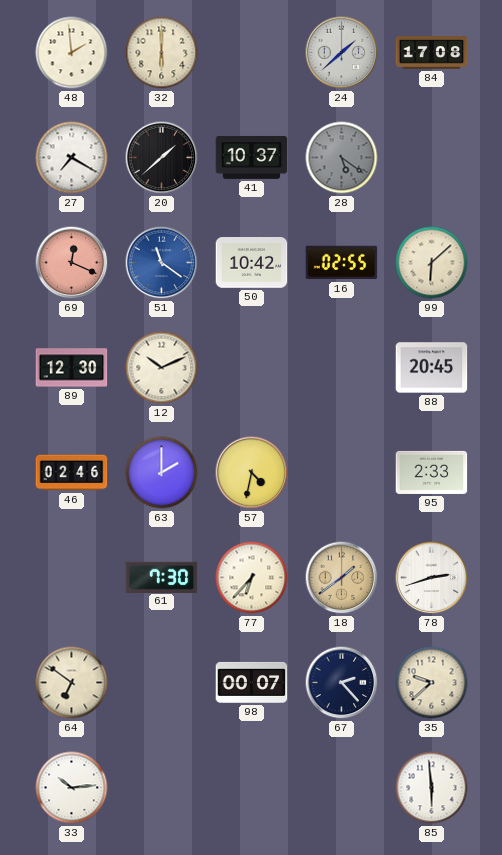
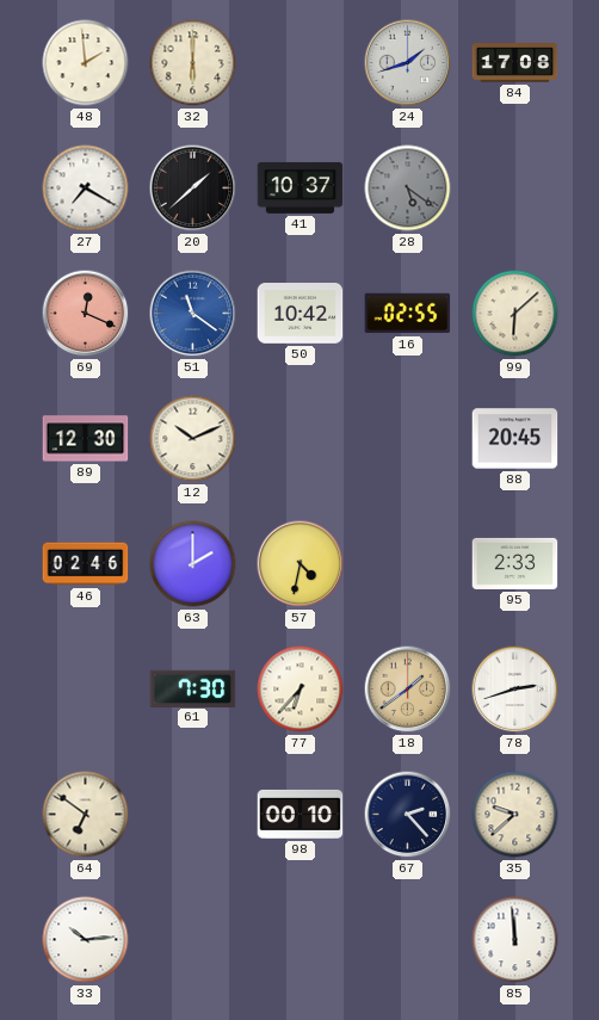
24: 1:38 -> 1:42
98: 00:07 -> 00:10
85: 5:59 -> 11:59
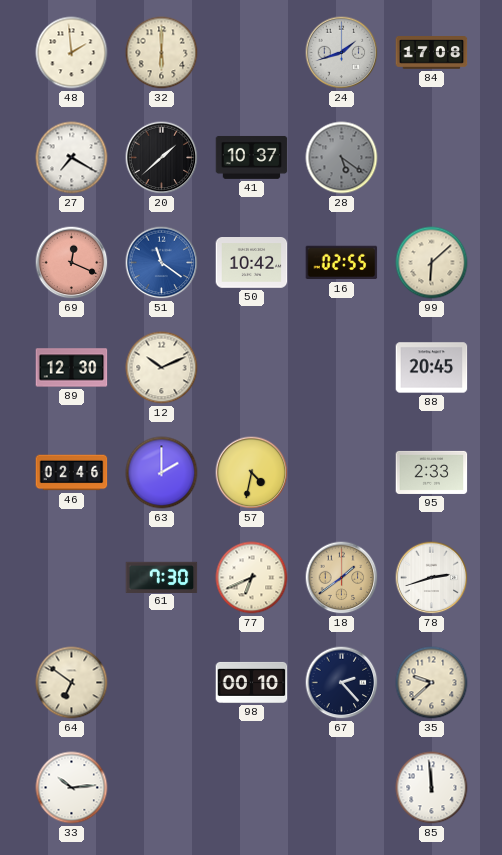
77: 6:37 -> 6:41
